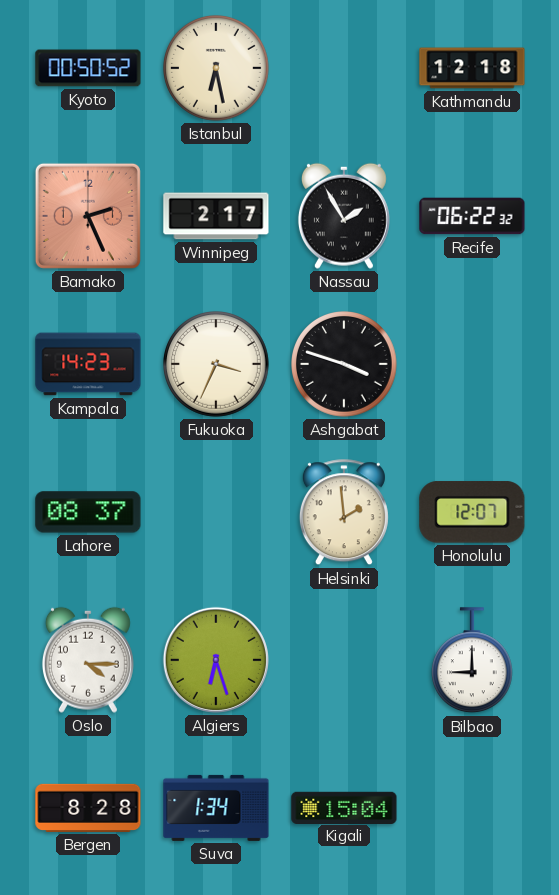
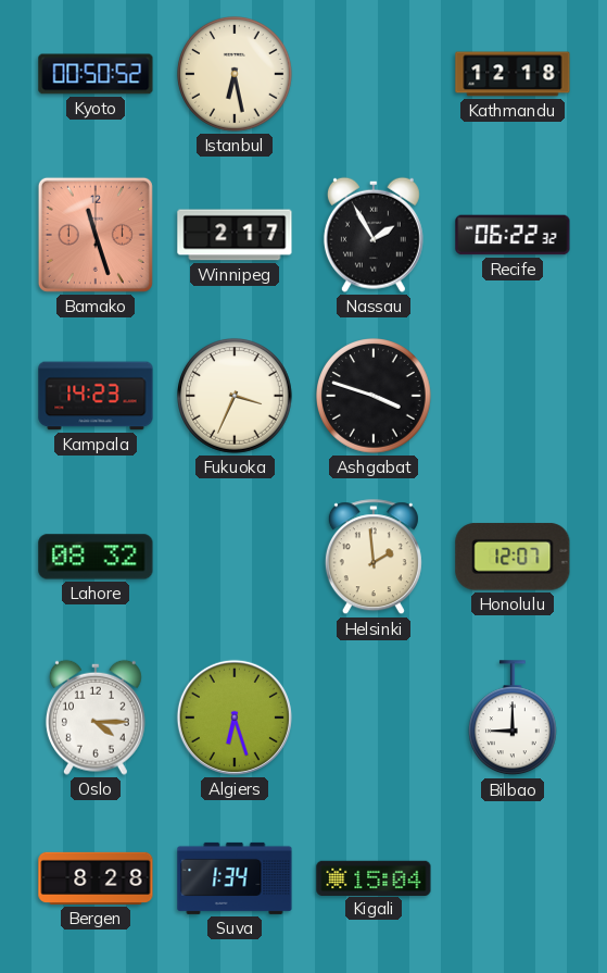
Bamako: 2:26 -> 11:27
Lahore: 08:37 -> 08:32
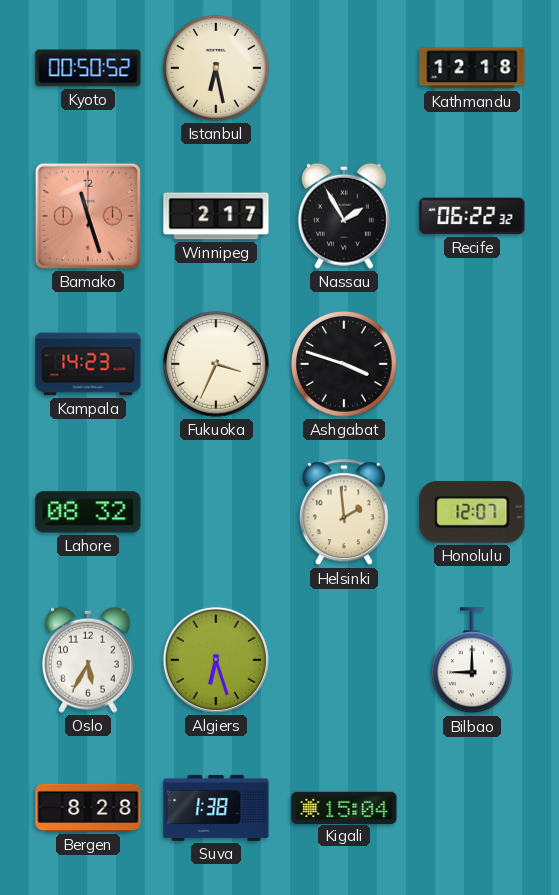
Oslo: 4:15 -> 5:35
Suva: 1:34 -> 1:38
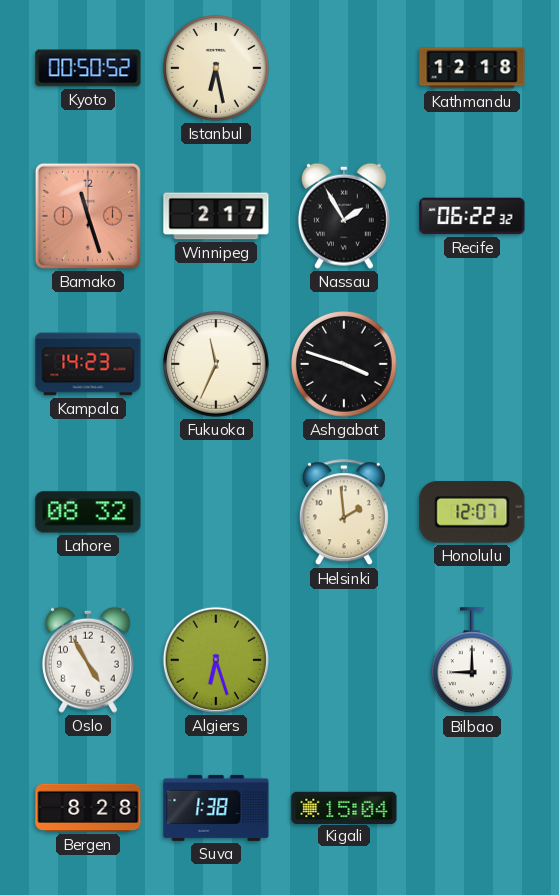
Fukuoka: 3:34 -> 11:34
Oslo: 5:35 -> 4:55
